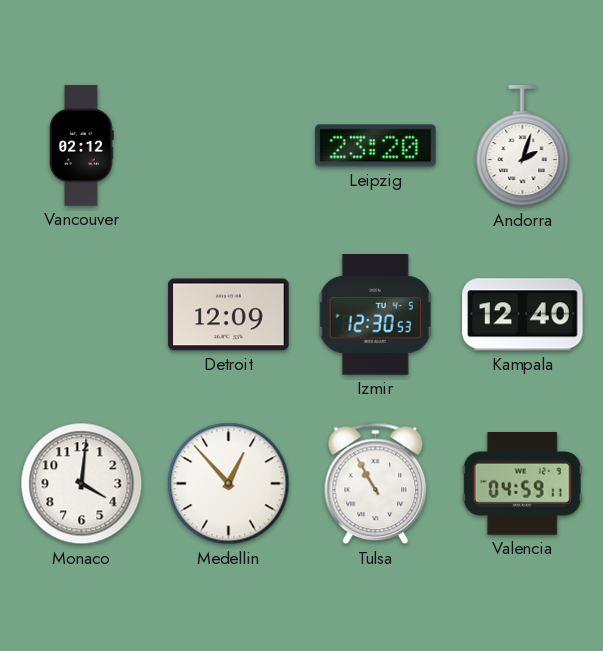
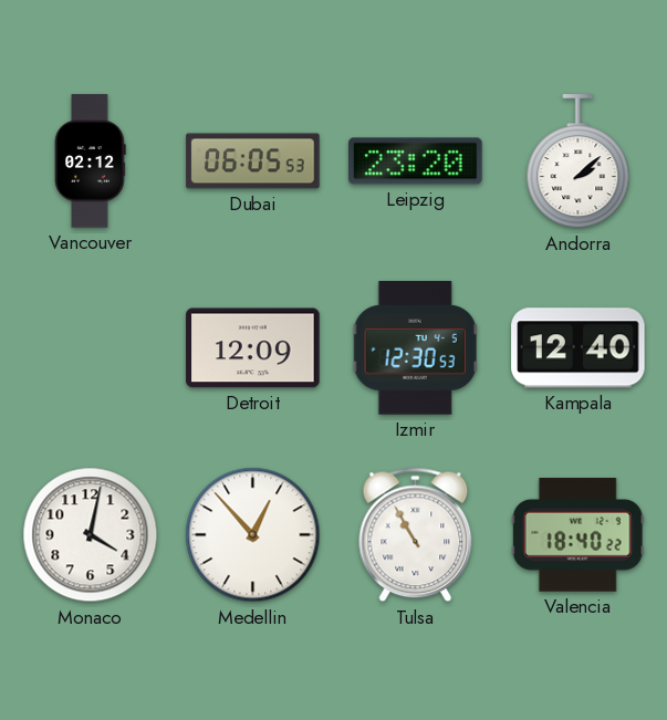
Dubai: none -> 06:05
Andorra: 2:03 -> 2:08
Monaco: 4:01 -> 4:02
Valencia: 04:59 -> 18:40
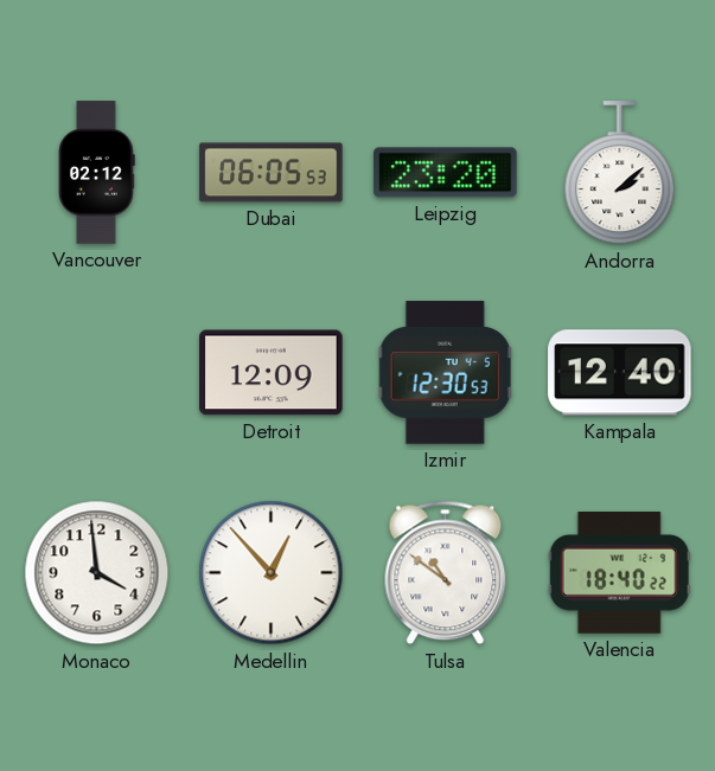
Monaco: 4:02 -> 3:59
Tulsa: 10:55 -> 10:51
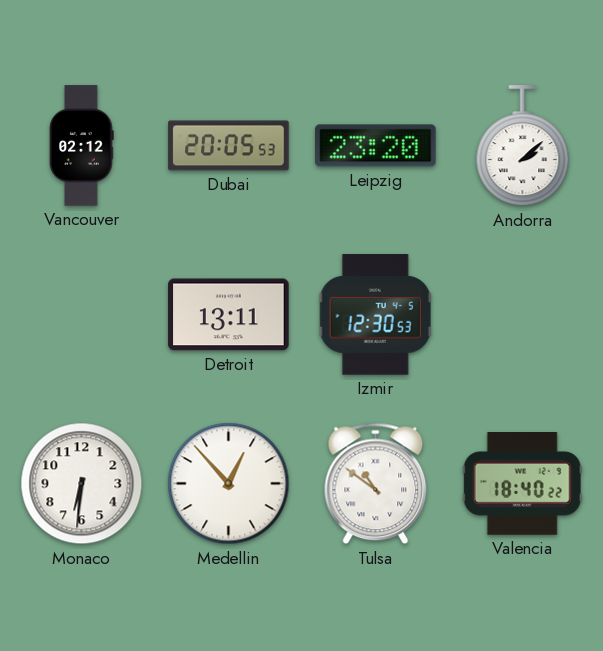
Dubai: 06:05 -> 20:05
Detroit: 12:09 -> 13:11
Kampala: 12:40 -> none
Monaco: 3:59 -> 6:31
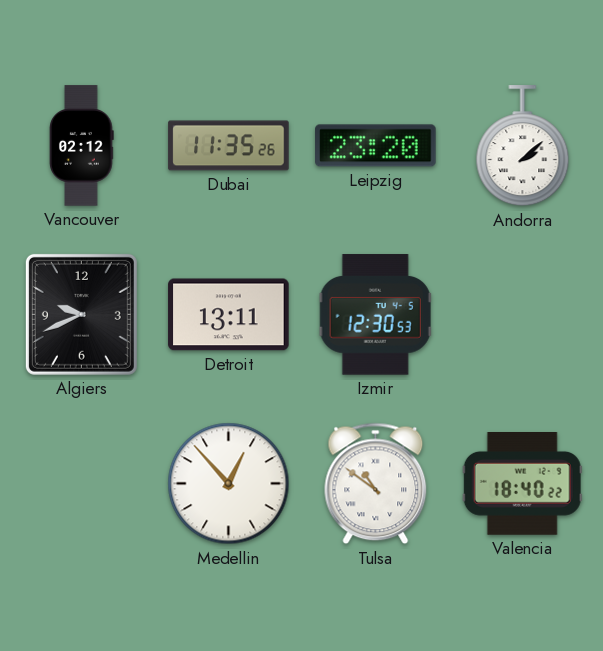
Dubai: 20:05 -> 11:35
Algiers: none -> 9:41
Monaco: 6:31 -> none
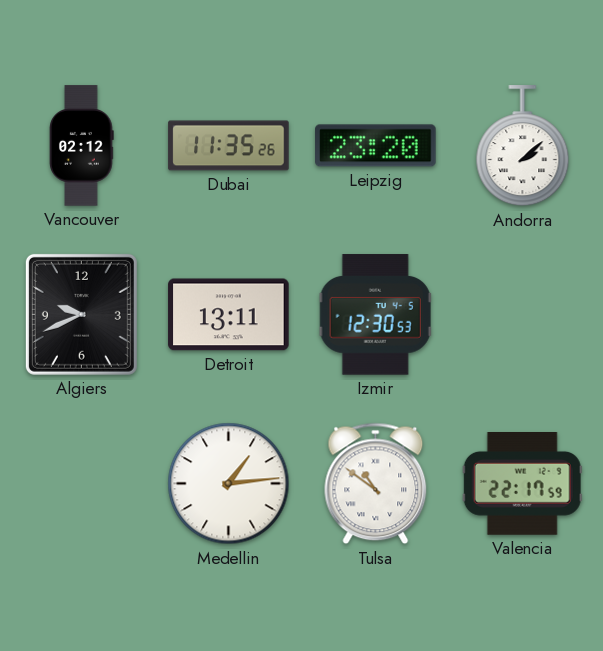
Medellin: 12:53 -> 1:14
Valencia: 18:40 -> 22:17
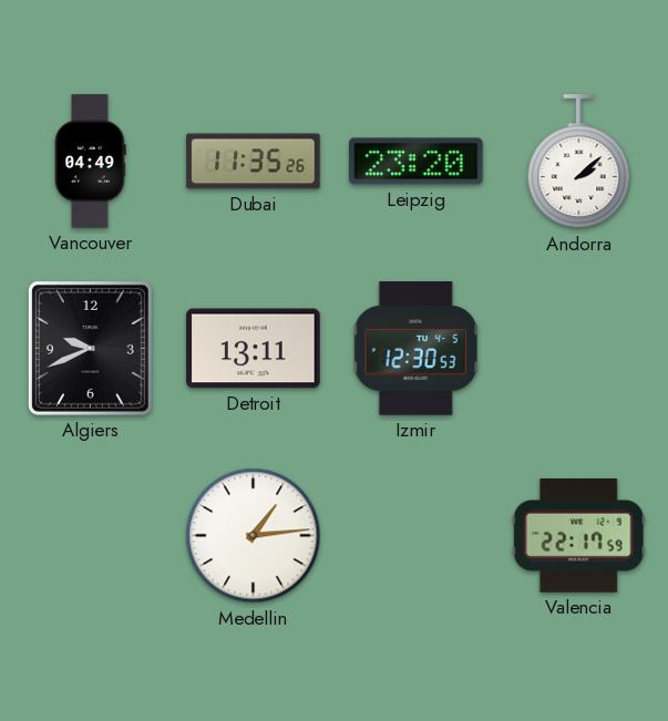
Vancouver: 02:12 -> 04:49
Tulsa: 10:51 -> none
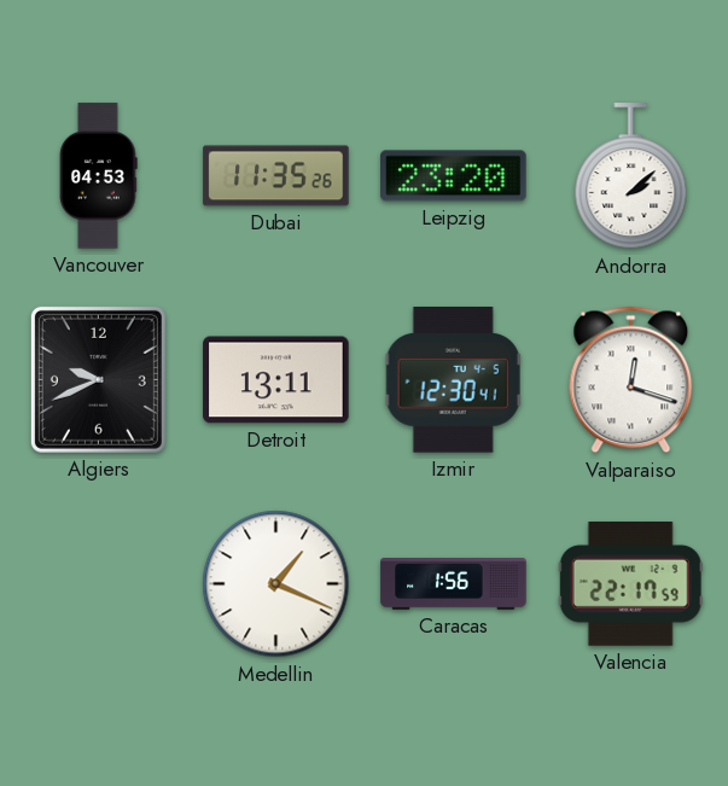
Vancouver: 04:49 -> 04:53
Izmir: 12:30:53 -> 12:30:41
Valparaiso: none -> 12:18
Medellin: 1:14 -> 1:19
Caracas: none -> 1:56
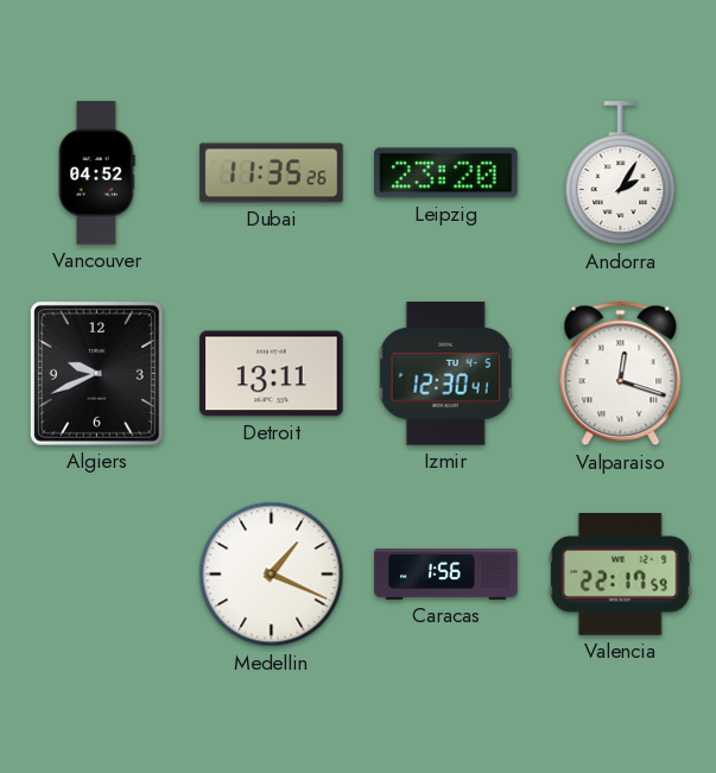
Vancouver: 04:53 -> 04:52
Andorra: 2:08 -> 2:05
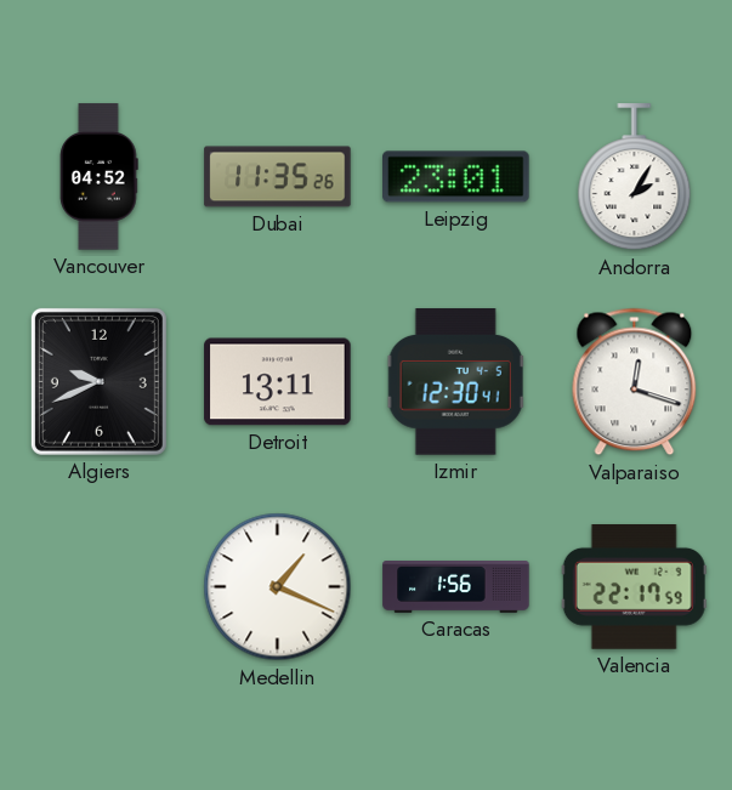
Leipzig: 23:20 -> 23:01
